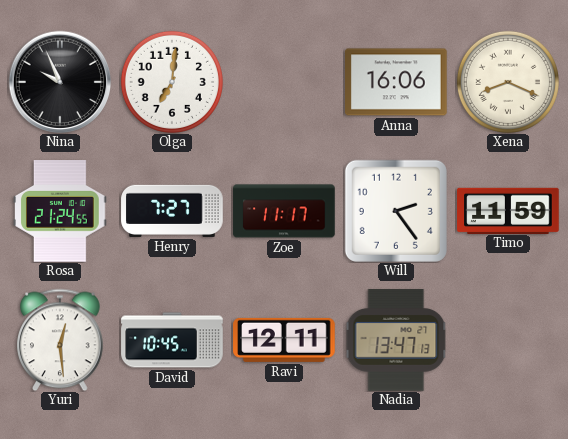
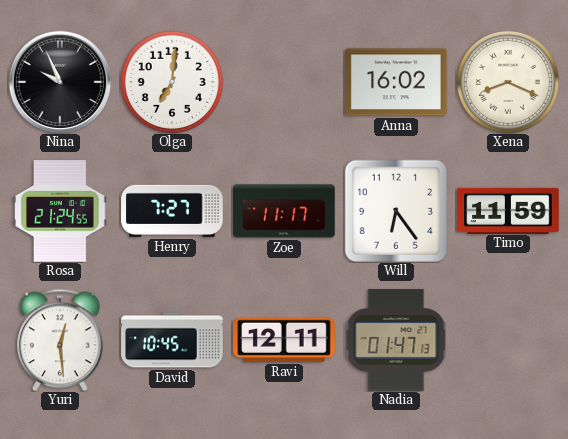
Anna: 16:06 -> 16:02
Will: 2:24 -> 6:24
Nadia: 13:47 -> 01:47
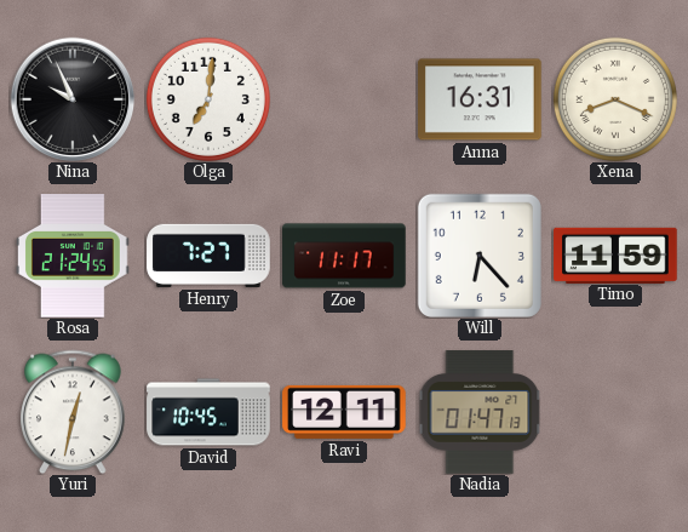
Anna: 16:02 -> 16:31
Will: 6:24 -> 6:23
Yuri: 12:29 -> 12:32
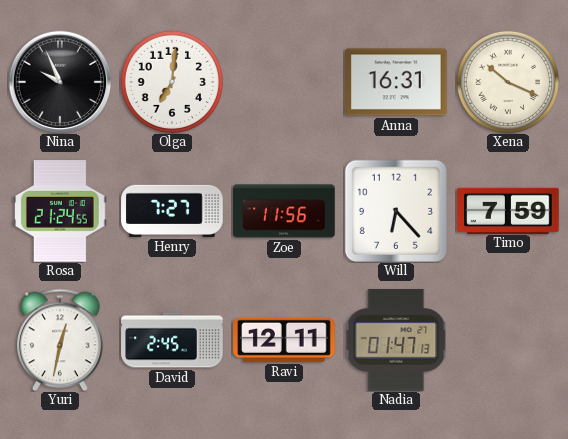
Xena: 8:19 -> 10:19
Zoe: 11:17 -> 11:56
Timo: 11:59 -> 7:59
David: 10:45 -> 2:45
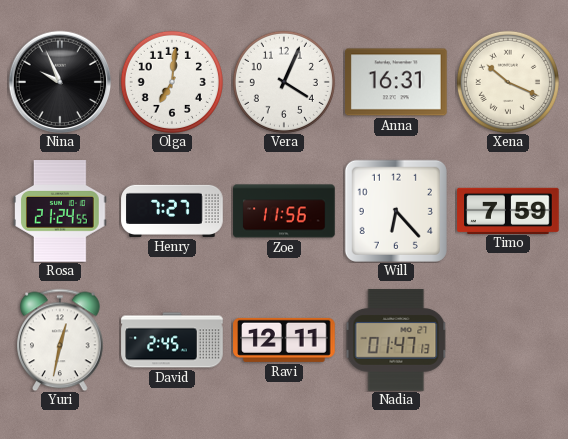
Vera: none -> 4:04
